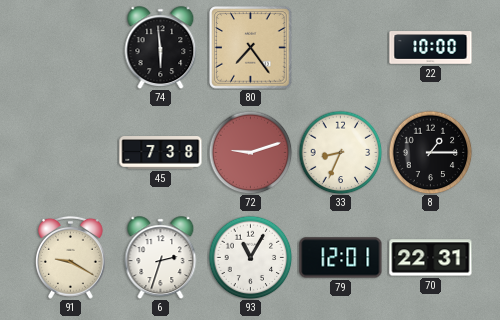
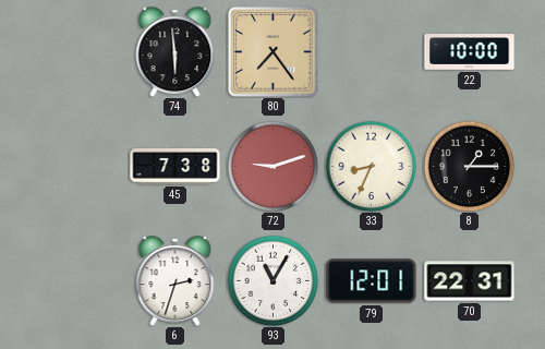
91: 9:20 -> none
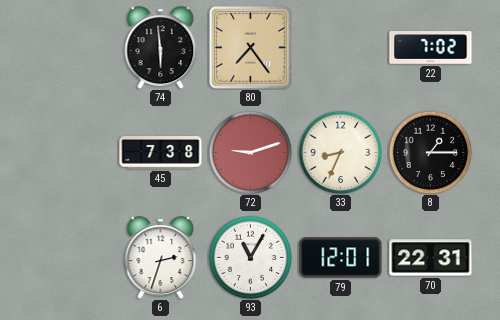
22: 10:00 -> 7:02
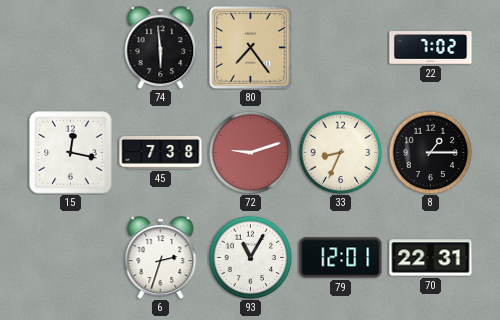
15: none -> 12:17
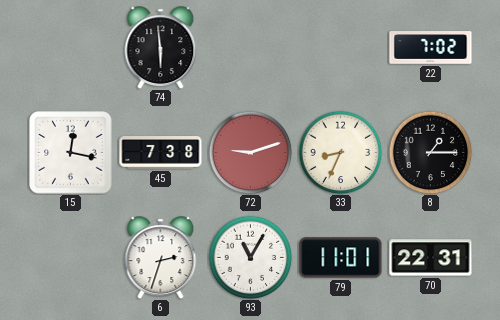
80: 7:24 -> none
79: 12:01 -> 11:01
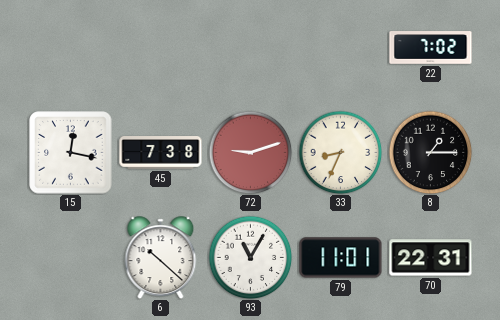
74: 5:59 -> none
6: 2:33 -> 10:22
